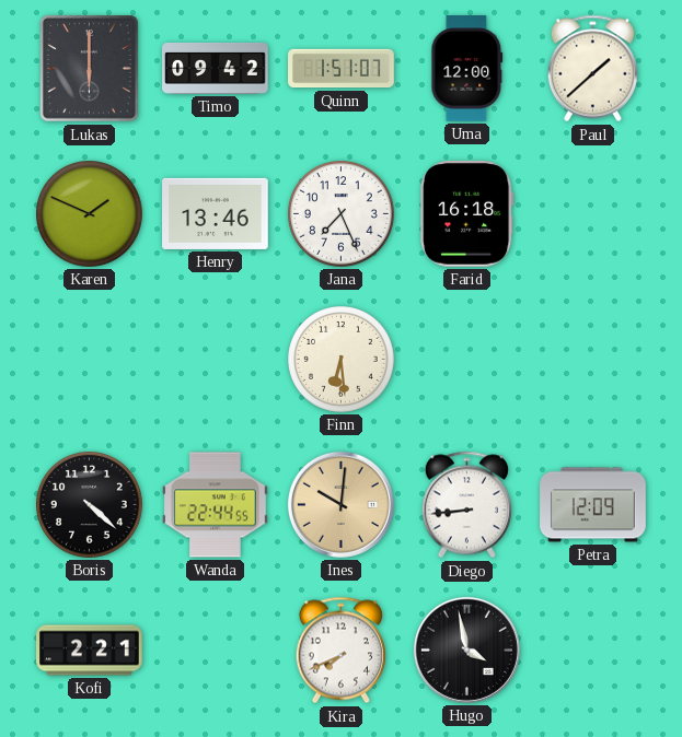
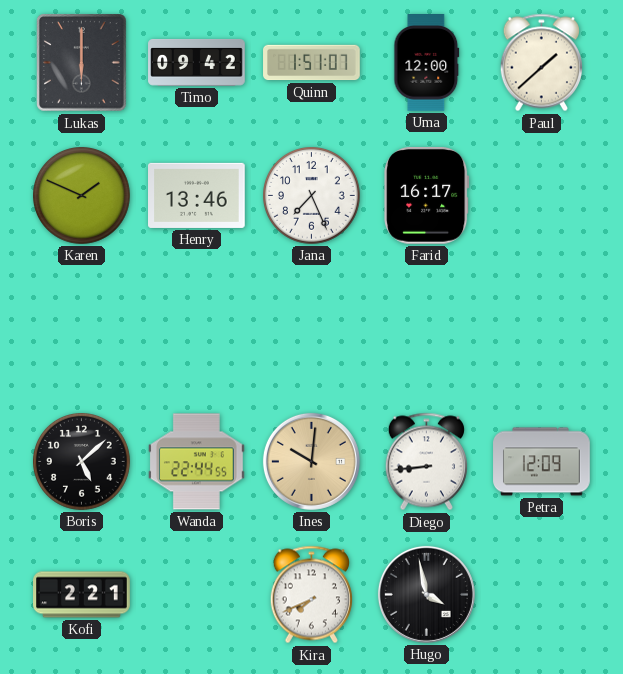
Farid: 16:18 -> 16:17
Finn: 6:29 -> none
Boris: 4:22 -> 5:08
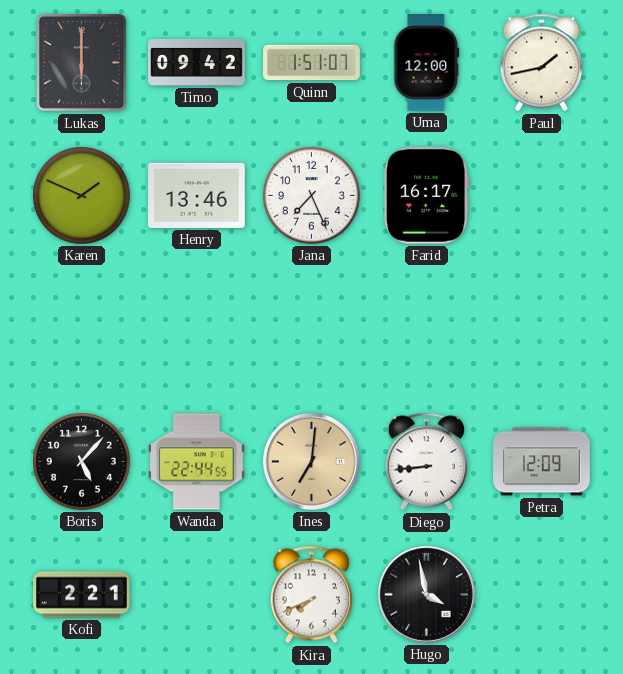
Paul: 1:38 -> 1:43
Boris: 5:08 -> 5:07
Ines: 10:01 -> 7:01
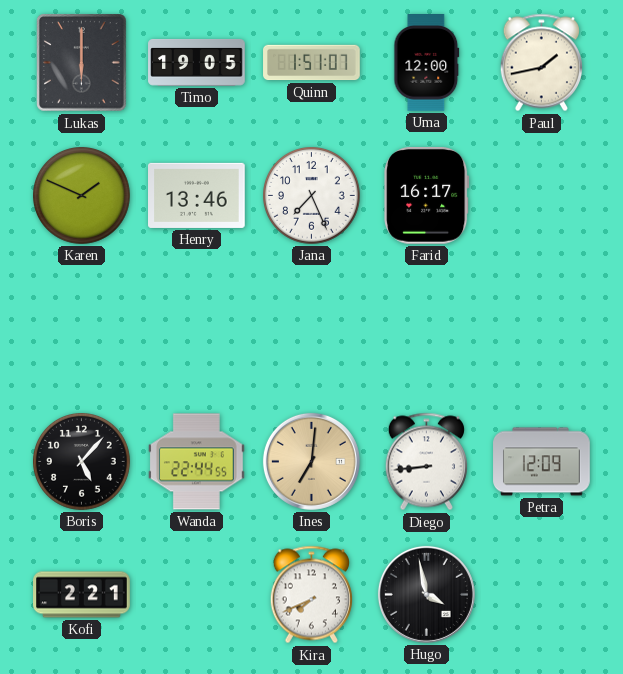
Timo: 09:42 -> 19:05
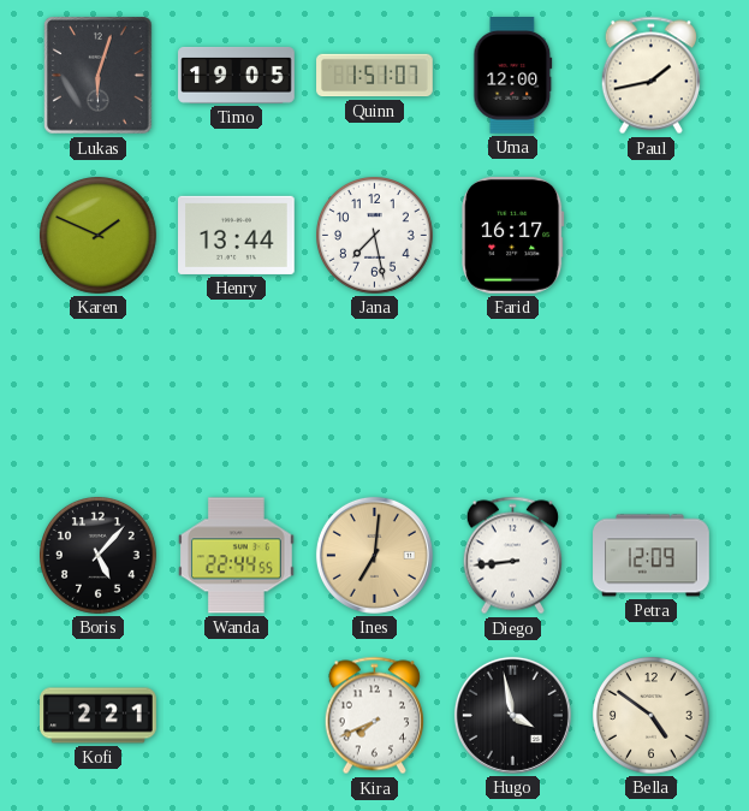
Lukas: 6:00 -> 6:03
Henry: 13:46 -> 13:44
Jana: 7:26 -> 7:28
Bella: none -> 4:51
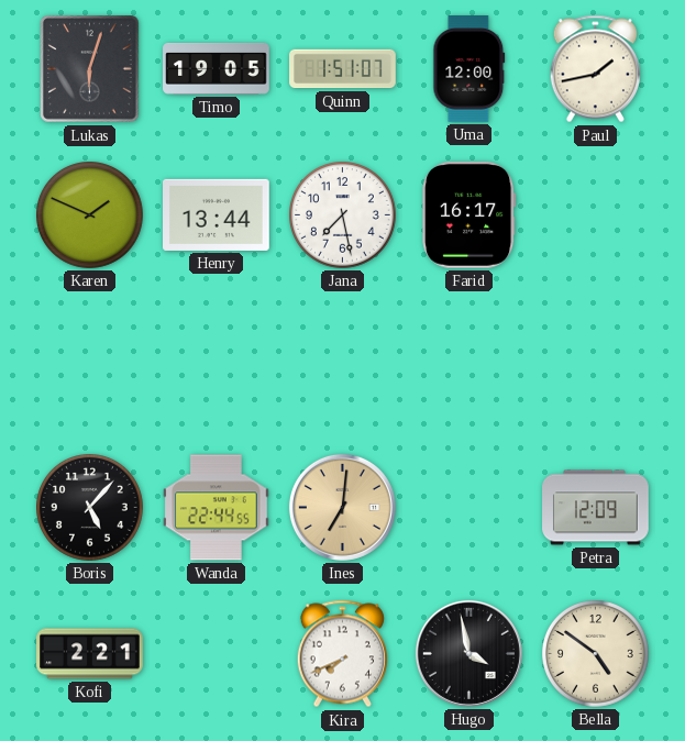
Diego: 8:44 -> none
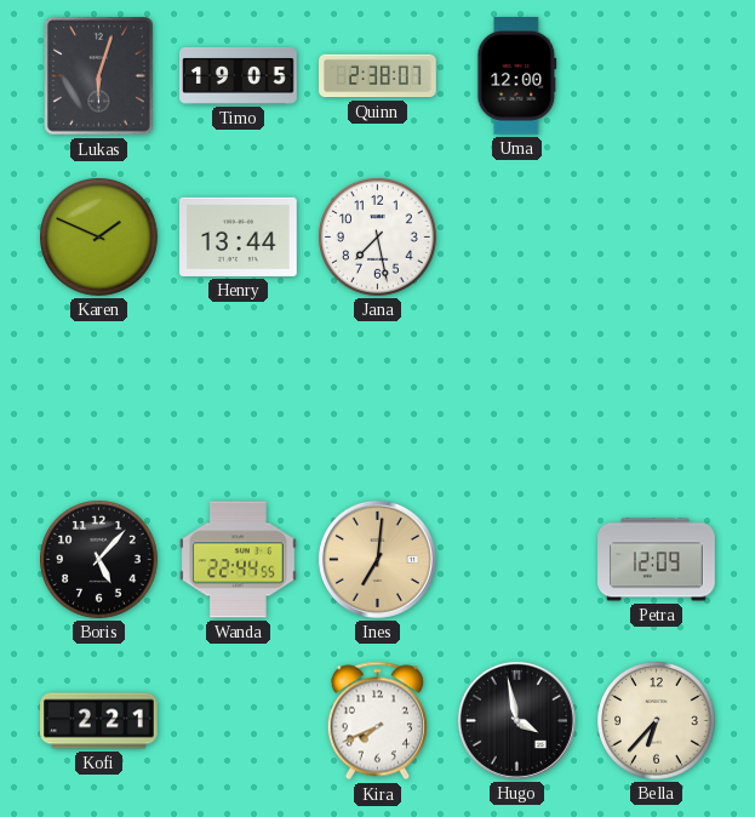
Quinn: 1:51 -> 2:38
Paul: 1:43 -> none
Farid: 16:17 -> none
Bella: 4:51 -> 6:37
